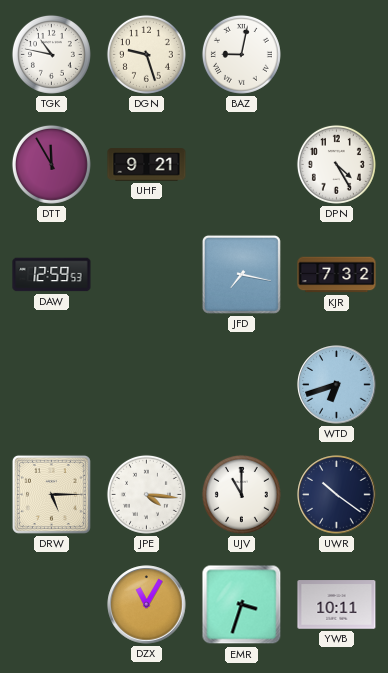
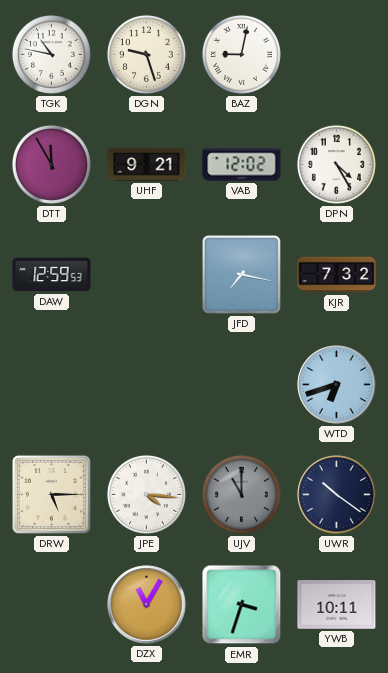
VAB: none -> 12:02
UJV dial: white -> grey
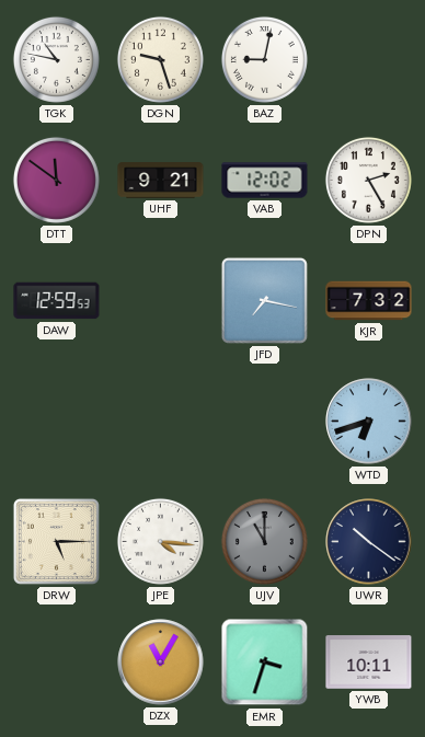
DTT: 11:55 -> 11:51
DPN: 4:25 -> 2:25
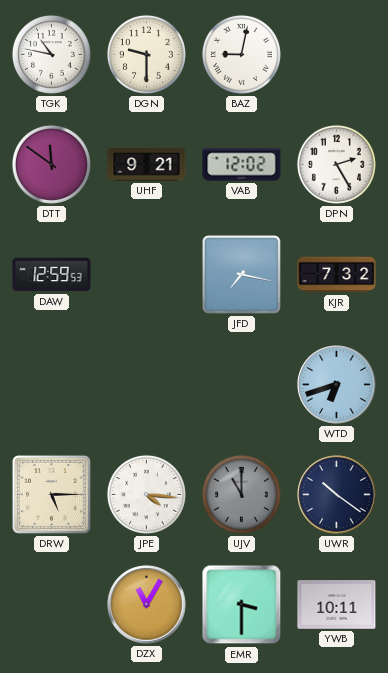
DGN: 9:27 -> 9:30
EMR: 3:33 -> 3:30
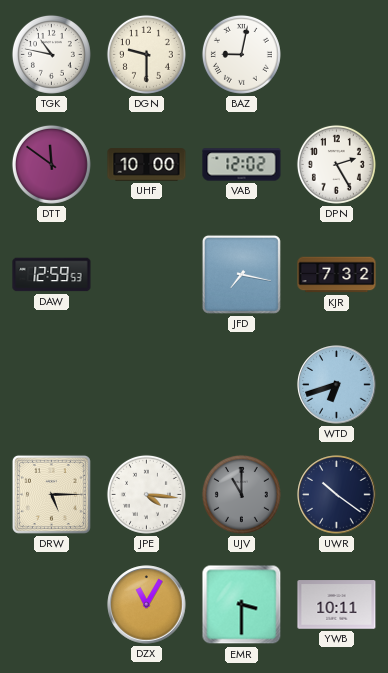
UHF: 9:21 -> 10:00
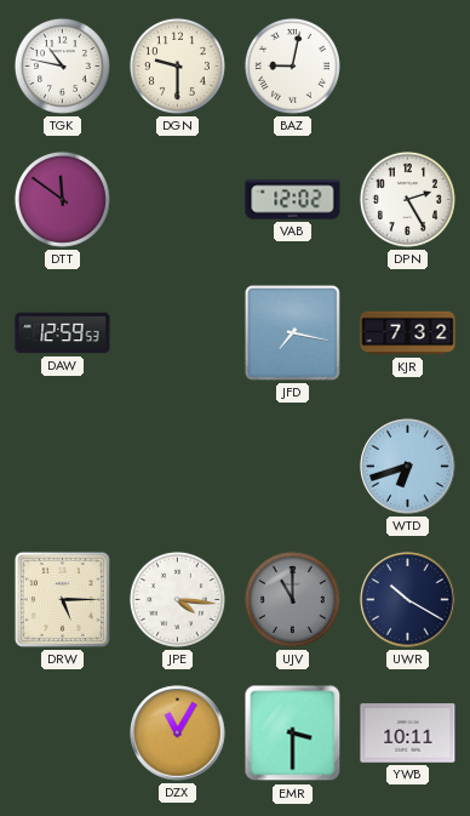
UHF: 10:00 -> none
UWR: 10:21 -> 10:20
